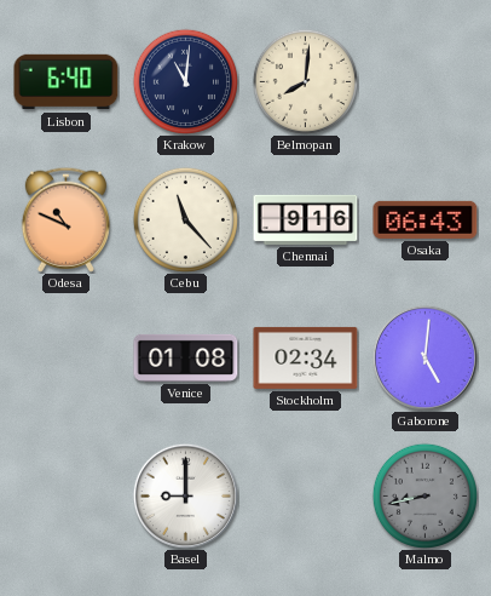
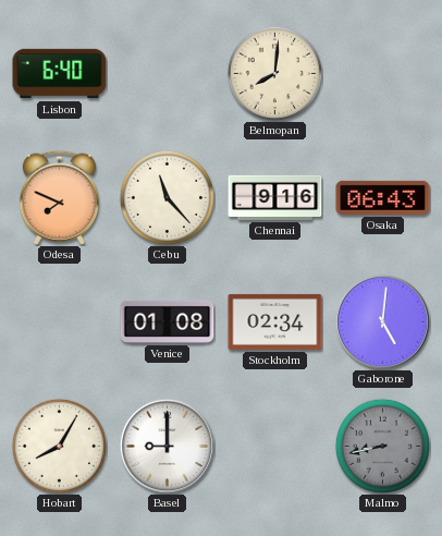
Krakow: 11:01 -> none
Odesa: 10:49 -> 7:49
Hobart: none -> 8:05
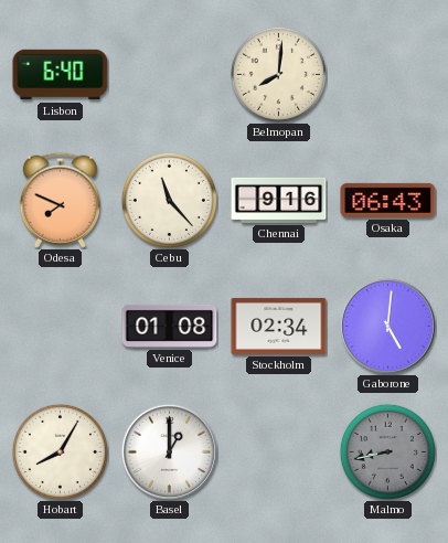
Basel: 9:00 -> 1:00
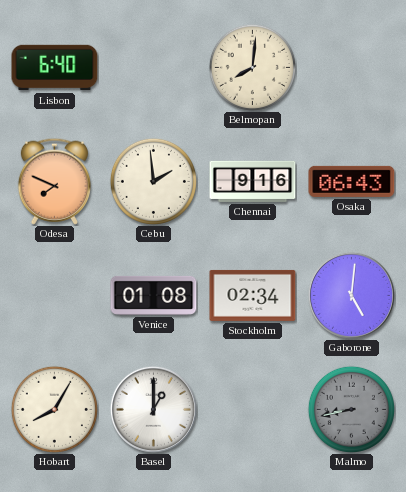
Cebu: 11:23 -> 1:59
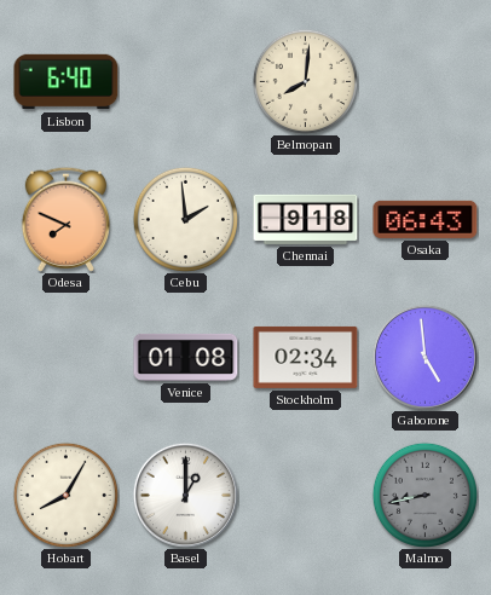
Chennai: 9:16 -> 9:18
Gaborone: 5:01 -> 4:59
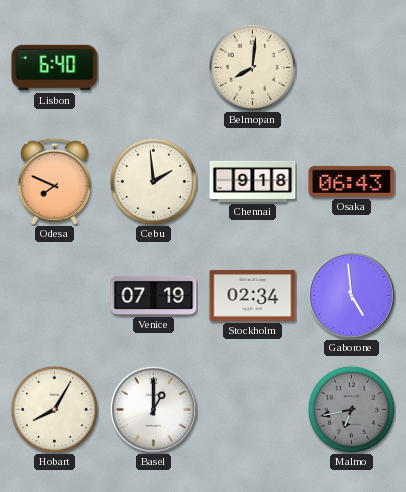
Venice: 01:08 -> 07:19
Malmo: 8:43 -> 6:43
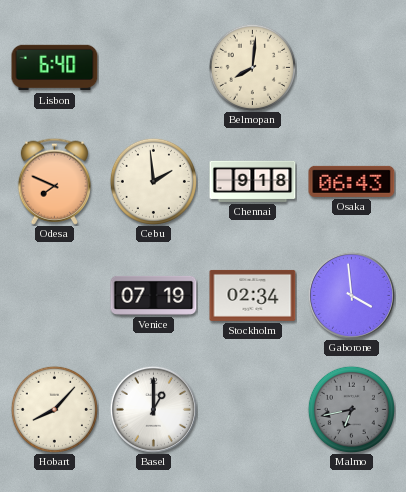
Gaborone: 4:59 -> 3:59
Hobart: 8:05 -> 8:07
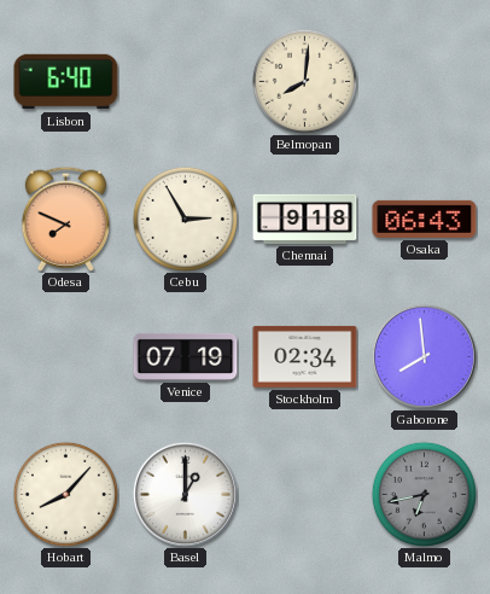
Cebu: 1:59 -> 2:55
Gaborone: 3:59 -> 7:59
